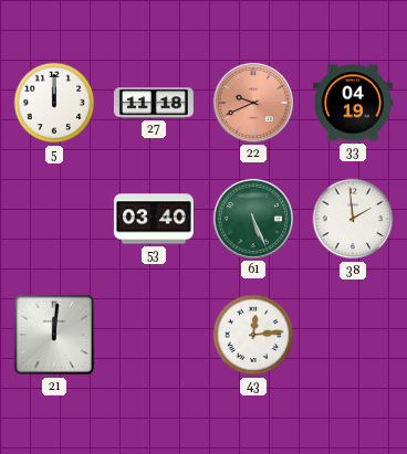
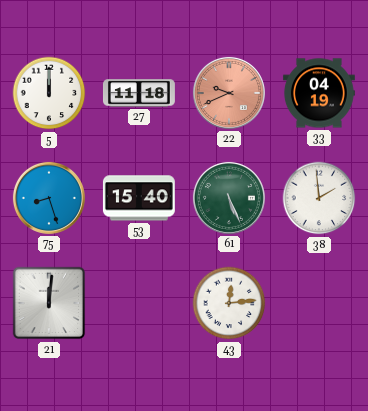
75: none -> 8:27
53: 03:40 -> 15:40
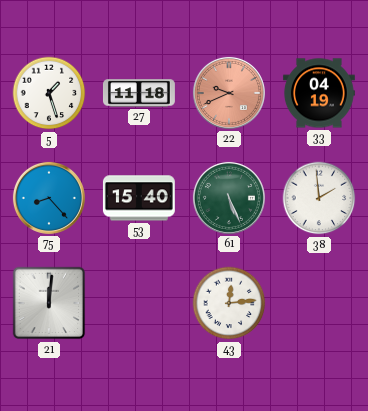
5: 12:00 -> 1:27
75: 8:27 -> 8:23
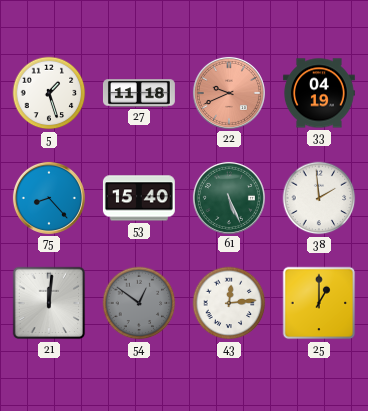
54: none -> 12:51
25: none -> 1:00
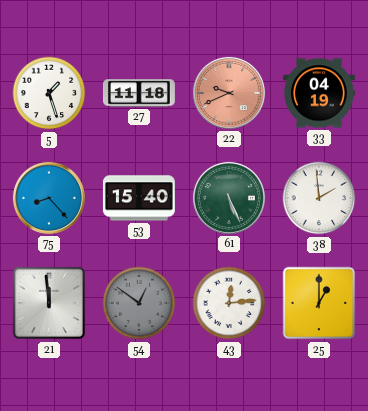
21: 12:01 -> 11:59
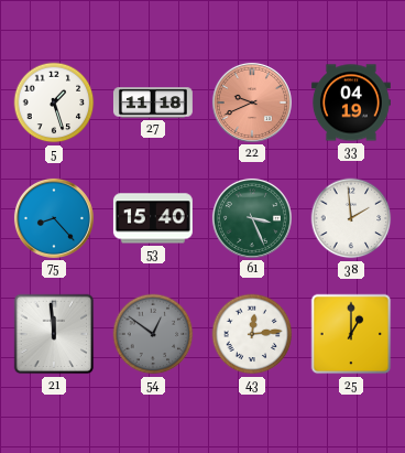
61: 5:26 -> 3:26
